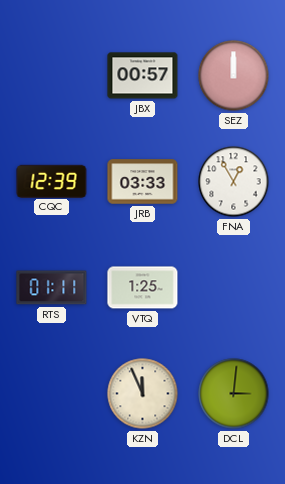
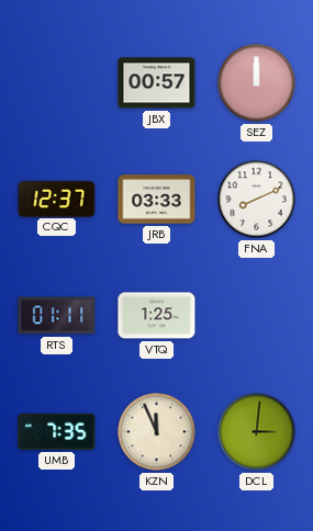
CQC: 12:39 -> 12:37
FNA: 12:55 -> 8:11
UMB: none -> 7:35
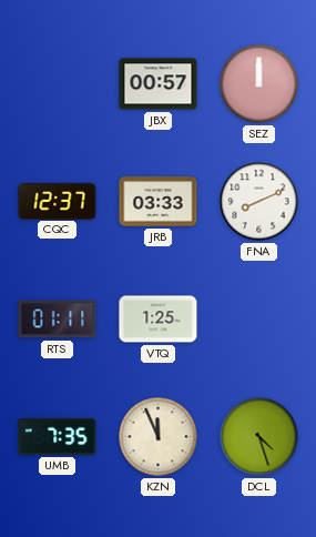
DCL: 3:01 -> 4:27
